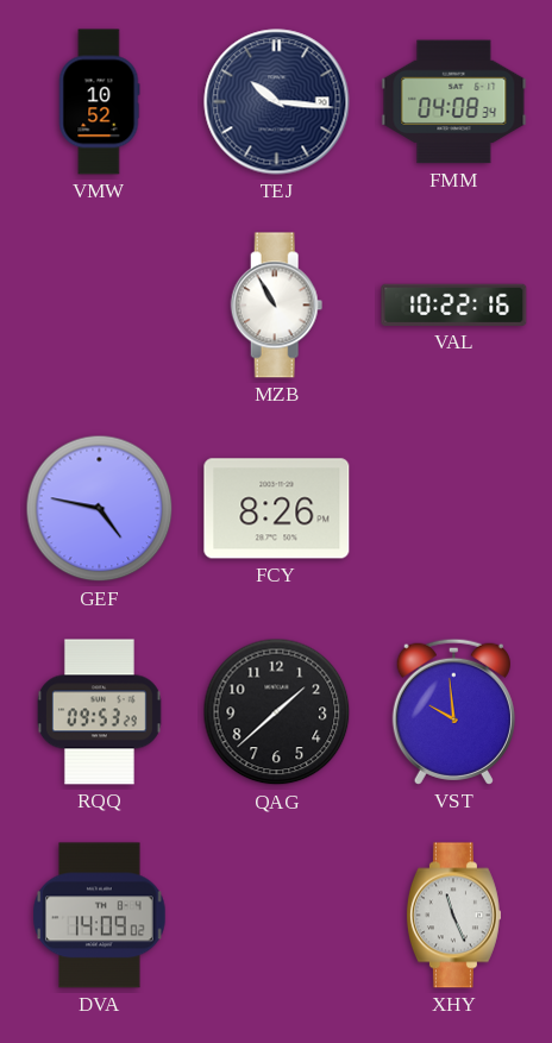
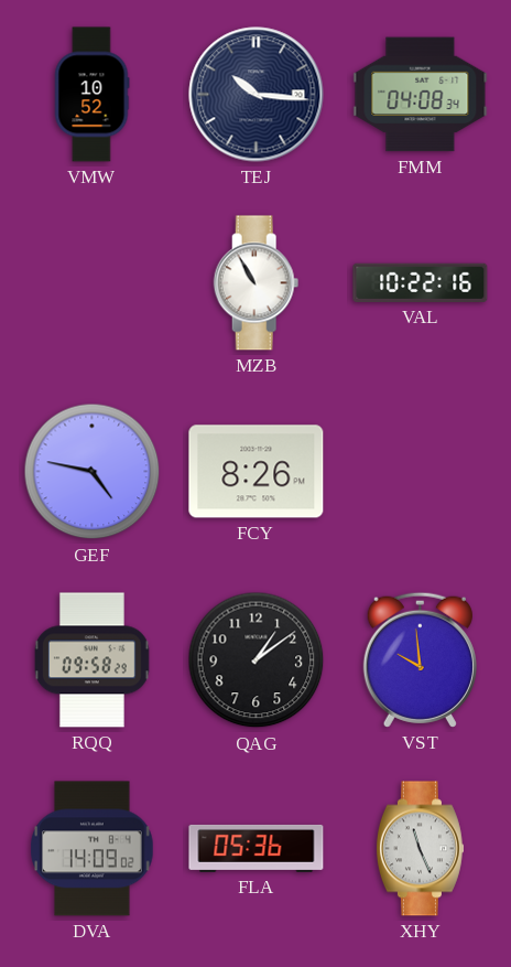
RQQ: 09:53 -> 09:58
QAG: 1:38 -> 1:09
FLA: none -> 05:36
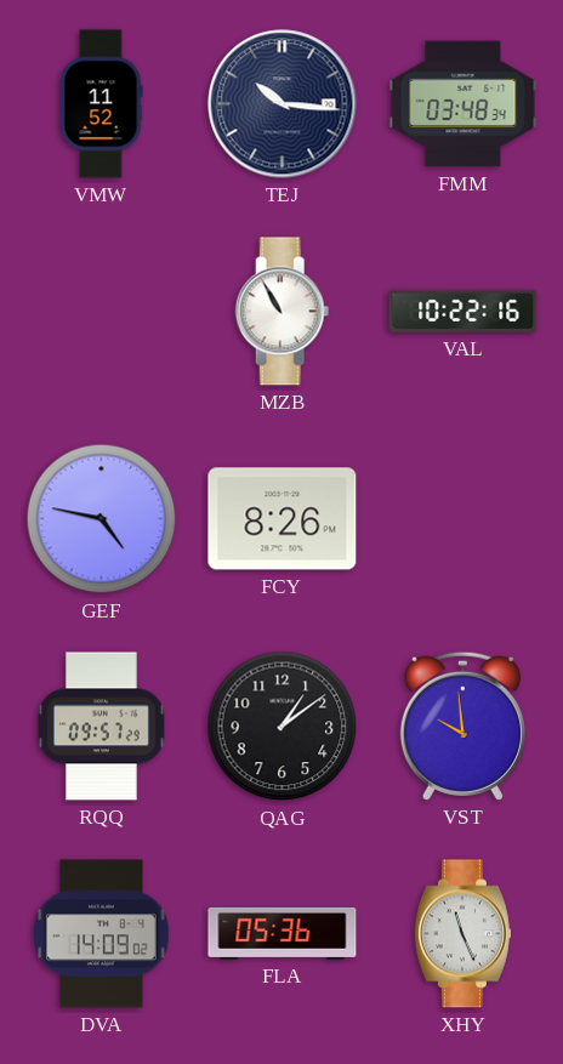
VMW: 10:52 -> 11:52
FMM: 04:08 -> 03:48
RQQ: 09:58 -> 09:57
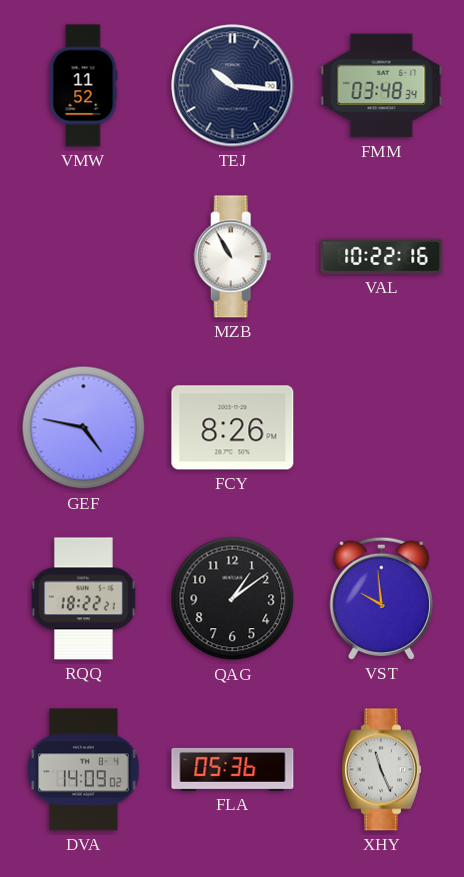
RQQ: 09:57 -> 18:22
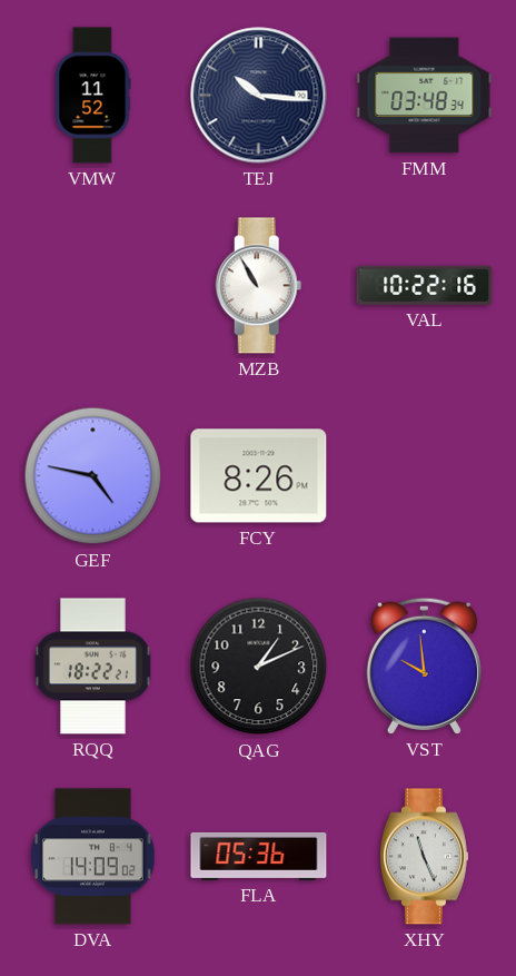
QAG: 1:09 -> 1:11
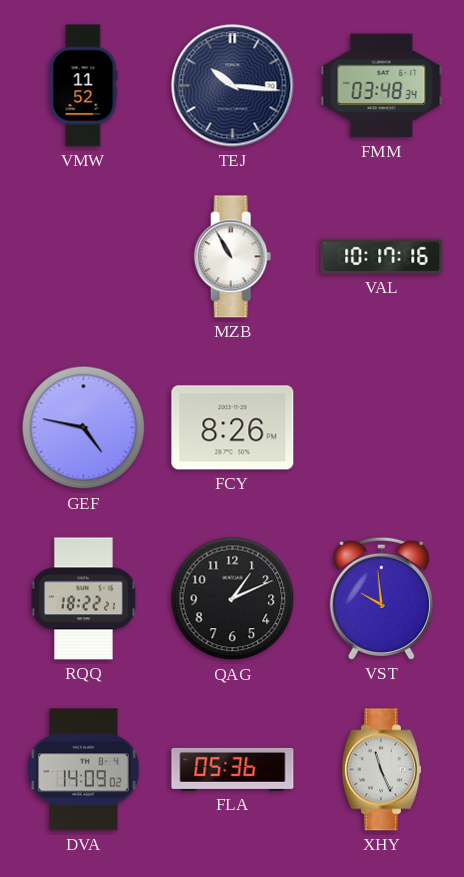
VAL: 10:22 -> 10:17
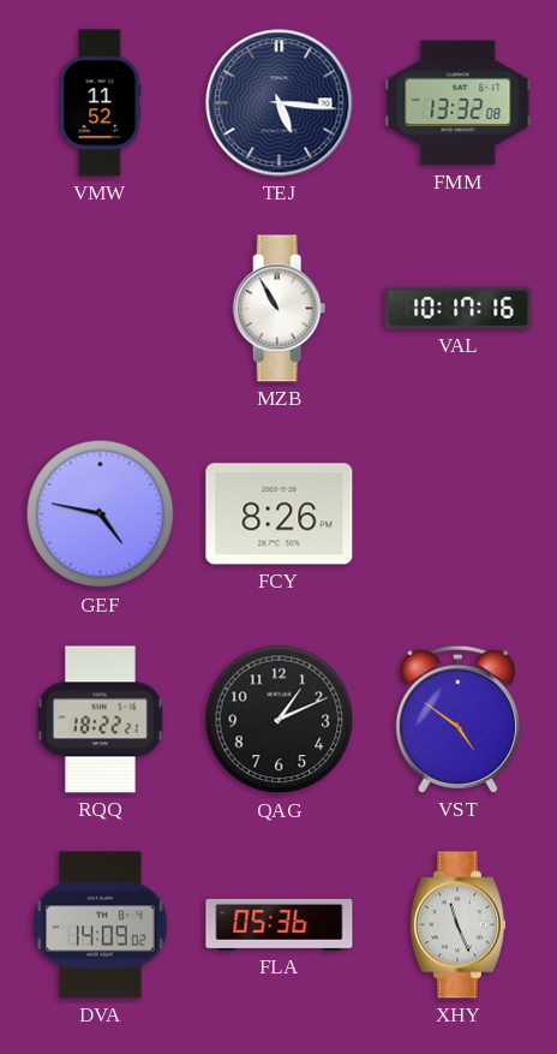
TEJ: 10:16 -> 5:16
FMM: 03:48 -> 13:32
VST: 9:59 -> 4:51
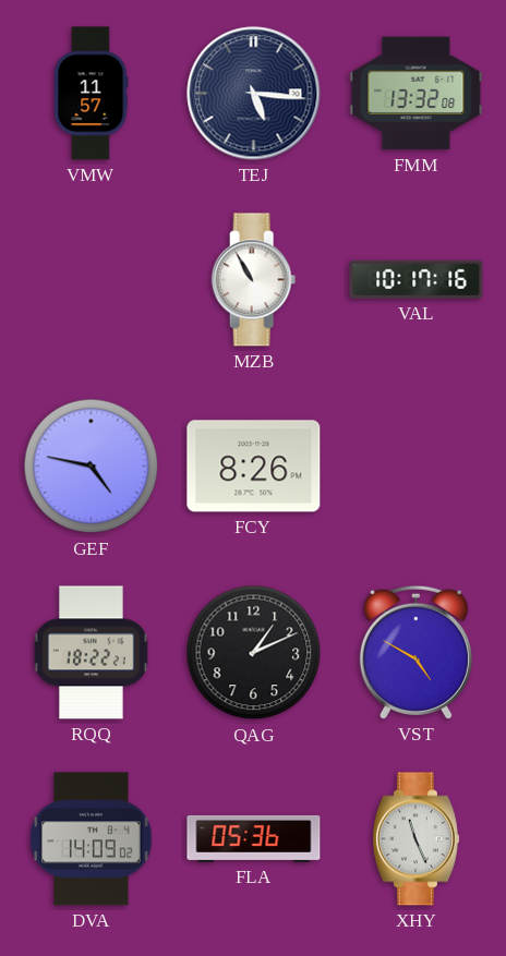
VMW: 11:52 -> 11:57
VST: 4:51 -> 4:50
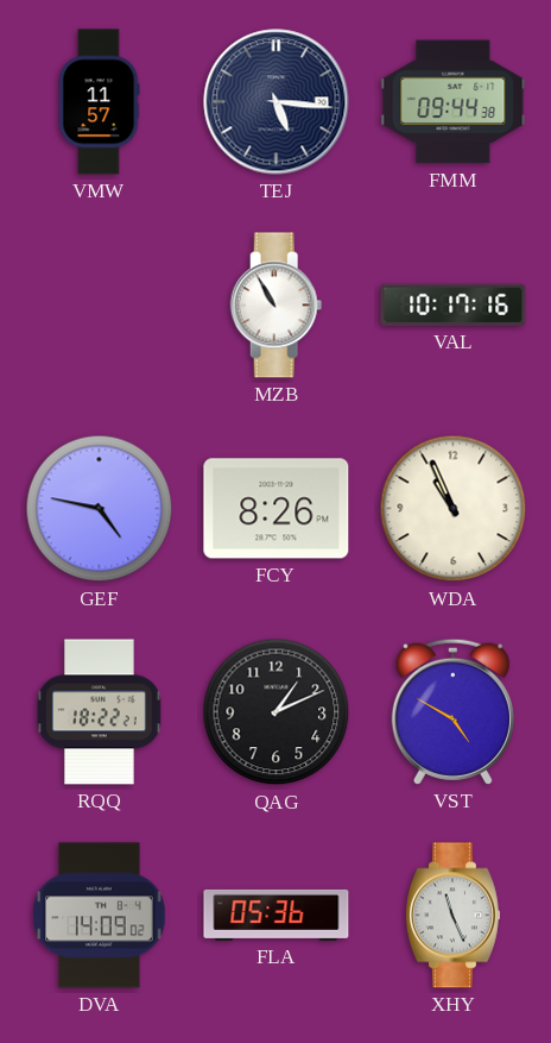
FMM: 13:32 -> 09:44
WDA: none -> 10:56
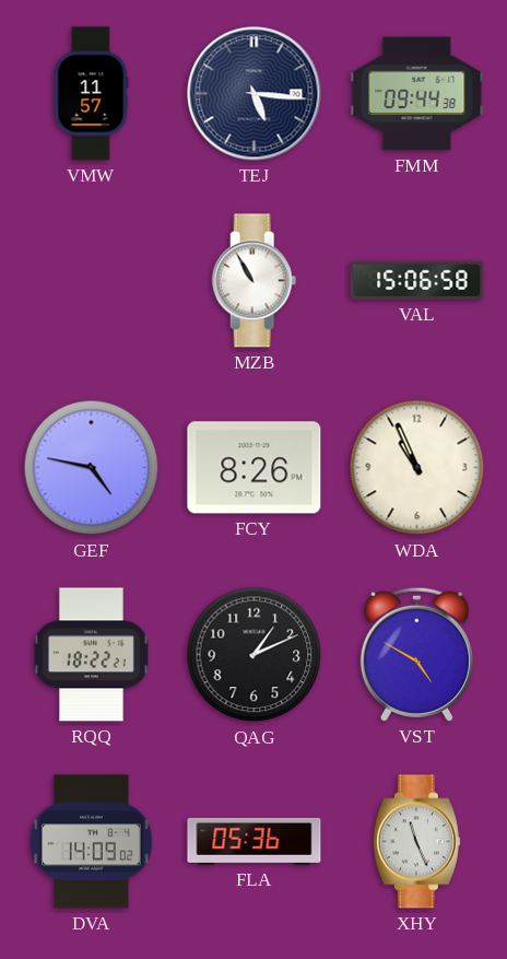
VAL: 10:17 -> 15:06
